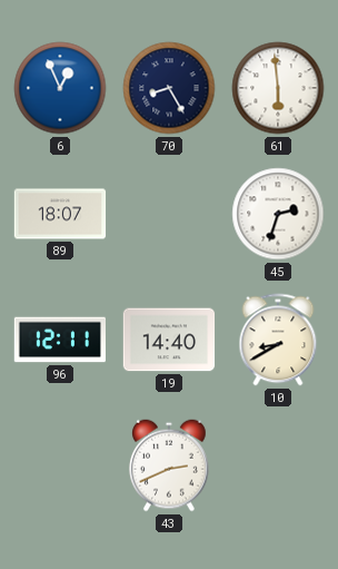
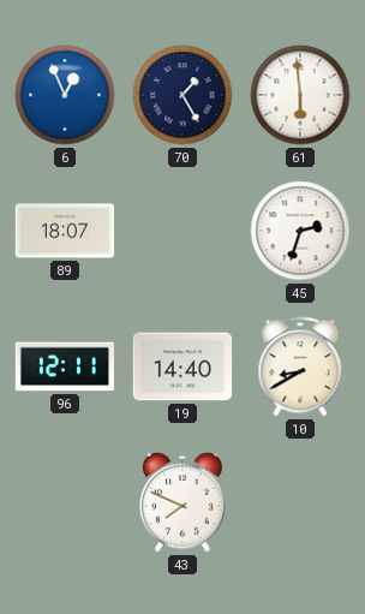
70: 8:25 -> 1:25
43: 2:41 -> 7:49
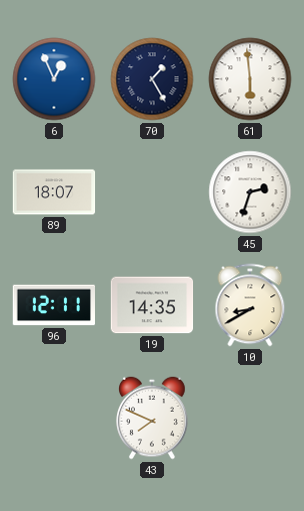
19: 14:40 -> 14:35
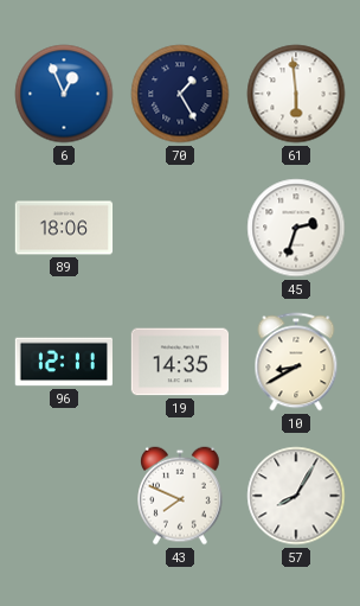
89: 18:07 -> 18:06
57: none -> 8:05
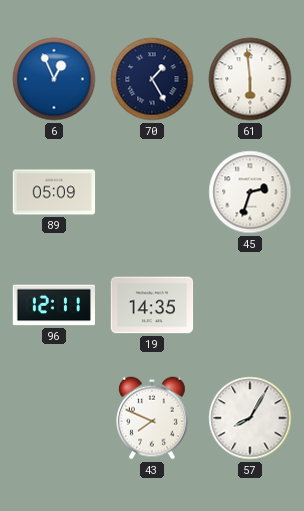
89: 18:06 -> 05:09
10: 8:40 -> none
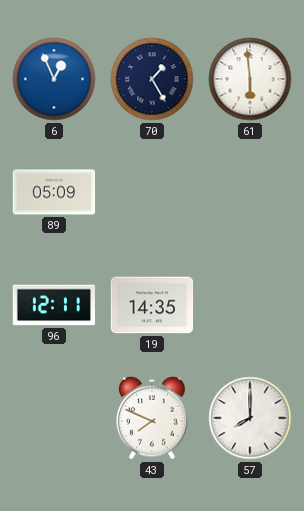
45: 2:33 -> none
57: 8:05 -> 8:00
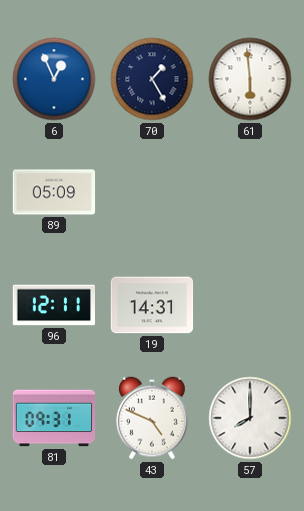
19: 14:35 -> 14:31
81: none -> 09:31
43: 7:49 -> 4:49
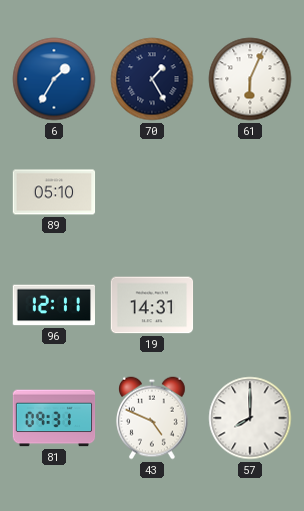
6: 12:56 -> 1:35
61: 5:59 -> 6:04
89: 05:09 -> 05:10
